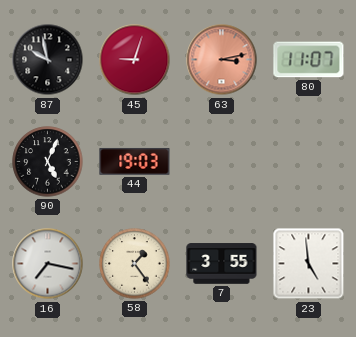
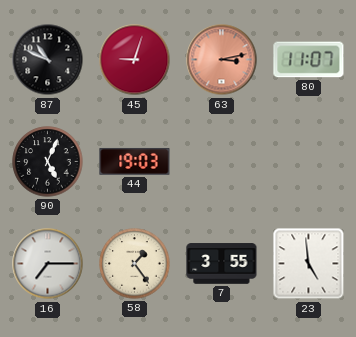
87: 9:58 -> 10:49
16: 7:17 -> 7:15
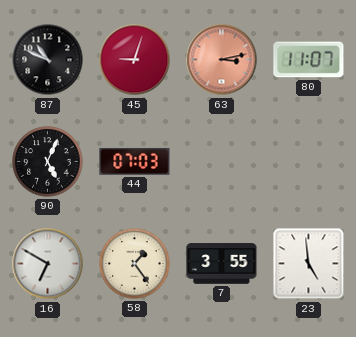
44: 19:03 -> 07:03
16: 7:15 -> 6:50
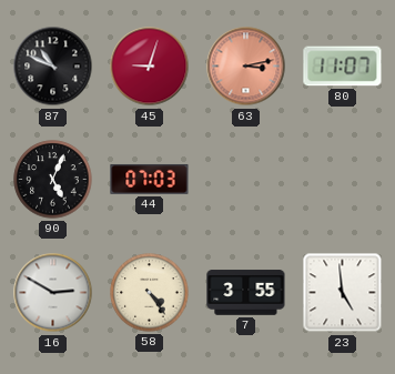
16: 6:50 -> 2:50
58: 1:24 -> 4:24
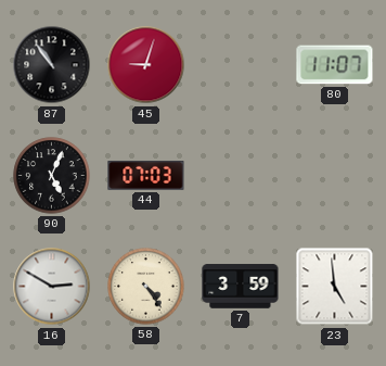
87: 10:49 -> 10:54
63: 3:13 -> none
7: 3:55 -> 3:59
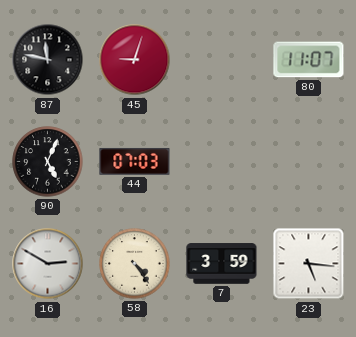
87: 10:54 -> 11:47
23: 4:59 -> 5:16
